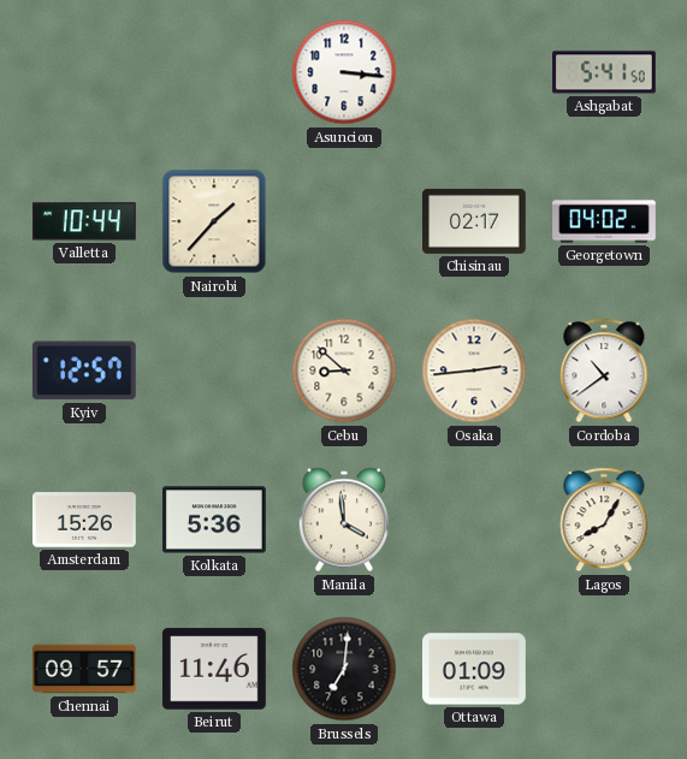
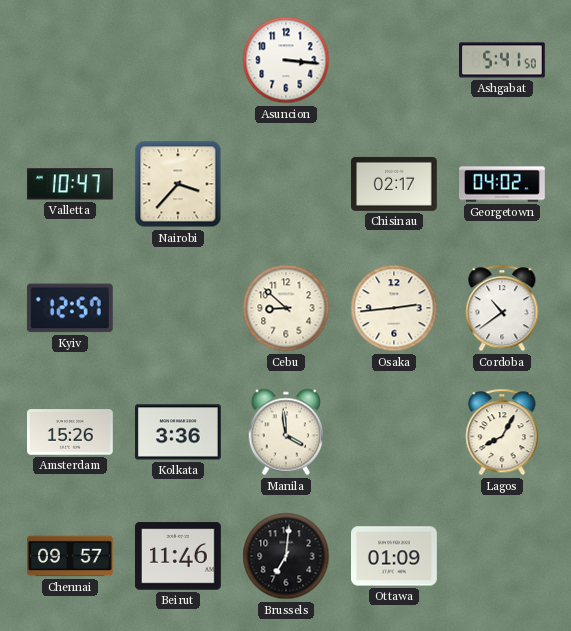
Valletta: 10:44 -> 10:47
Nairobi: 1:37 -> 3:37
Kolkata: 5:36 -> 3:36
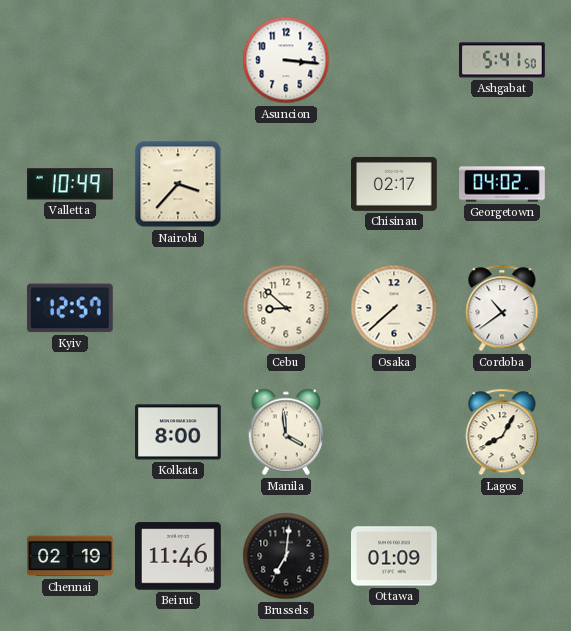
Valletta: 10:47 -> 10:49
Osaka: 2:44 -> 7:38
Amsterdam: 15:26 -> none
Kolkata: 3:36 -> 8:00
Chennai: 09:57 -> 02:19
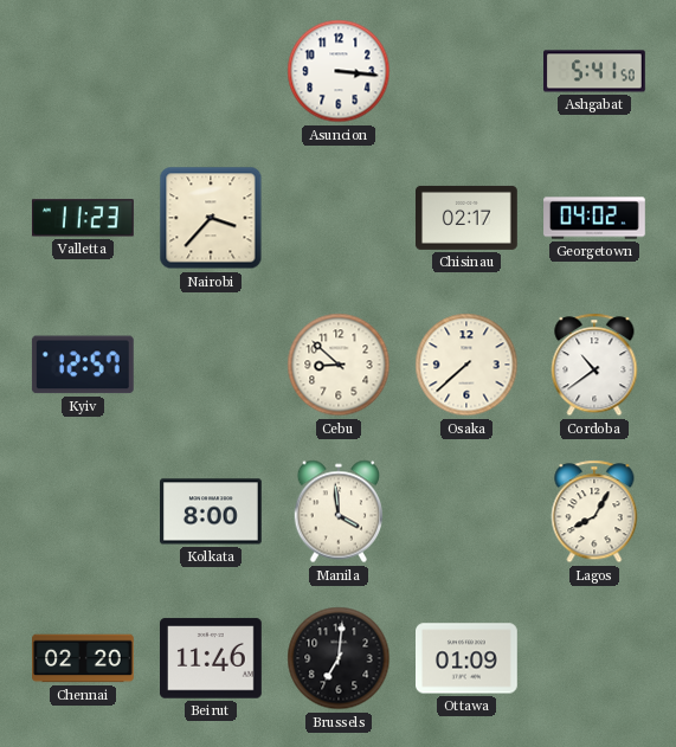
Valletta: 10:49 -> 11:23
Chennai: 02:19 -> 02:20
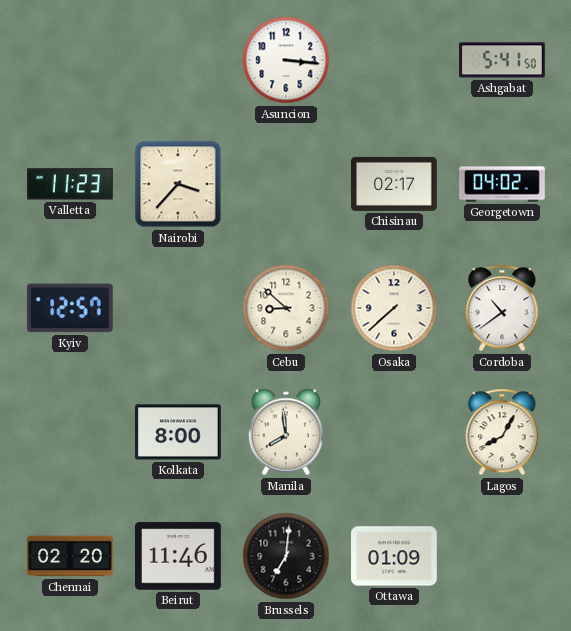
Manila: 3:59 -> 7:59
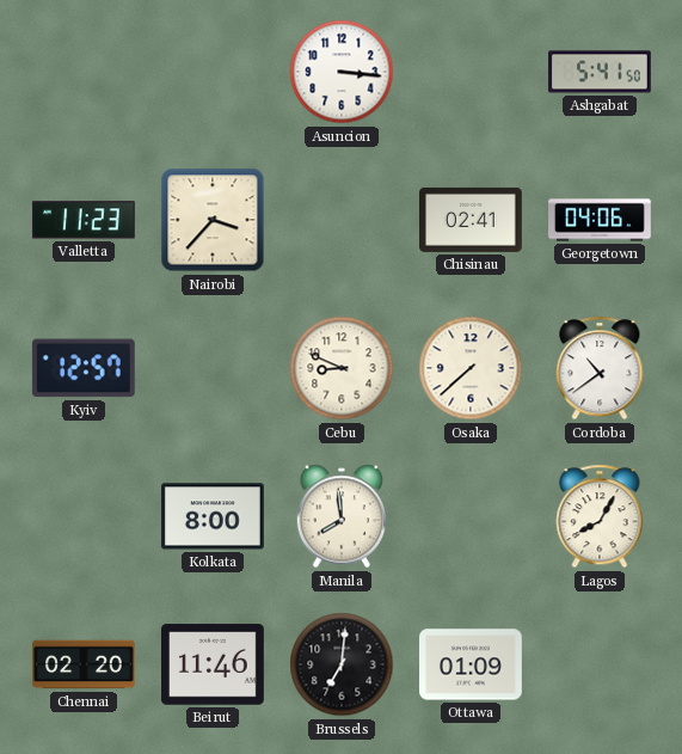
Chisinau: 02:17 -> 02:41
Georgetown: 04:02 -> 04:06
Cebu: 8:52 -> 8:49
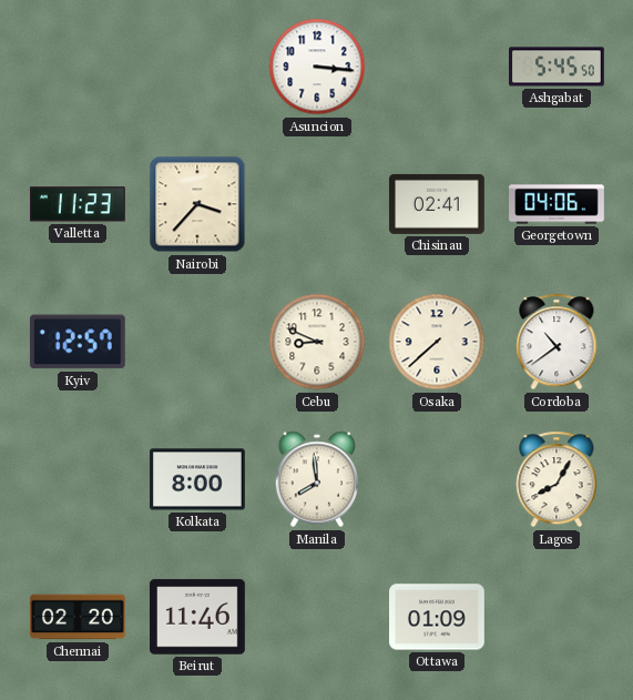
Ashgabat: 5:41 -> 5:45
Brussels: 7:01 -> none
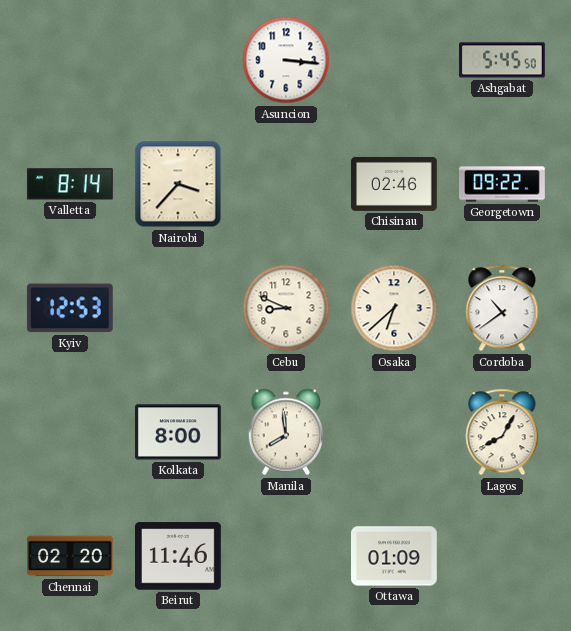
Valletta: 11:23 -> 8:14
Chisinau: 02:41 -> 02:46
Georgetown: 04:06 -> 09:22
Kyiv: 12:57 -> 12:53
Osaka: 7:38 -> 6:38
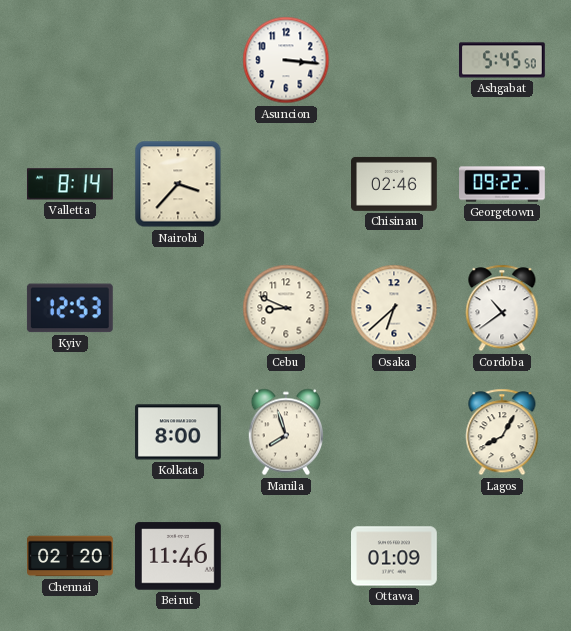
Manila: 7:59 -> 7:57
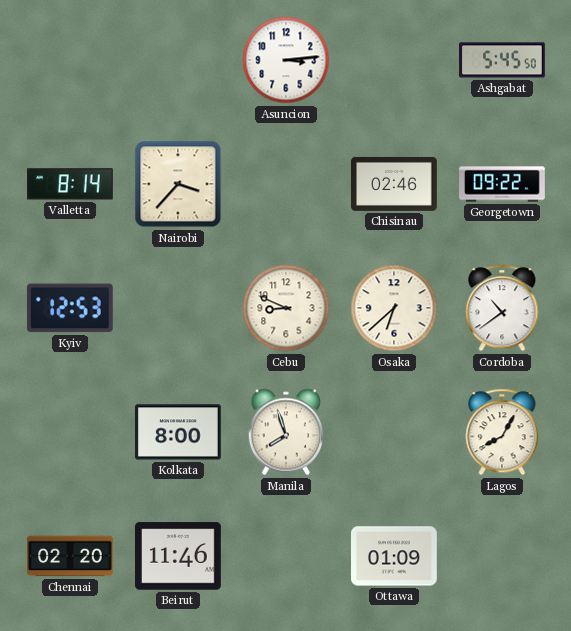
Asuncion: 3:16 -> 3:14
